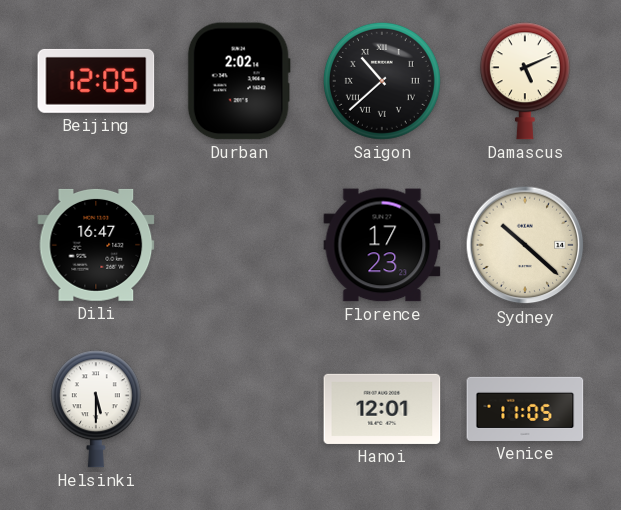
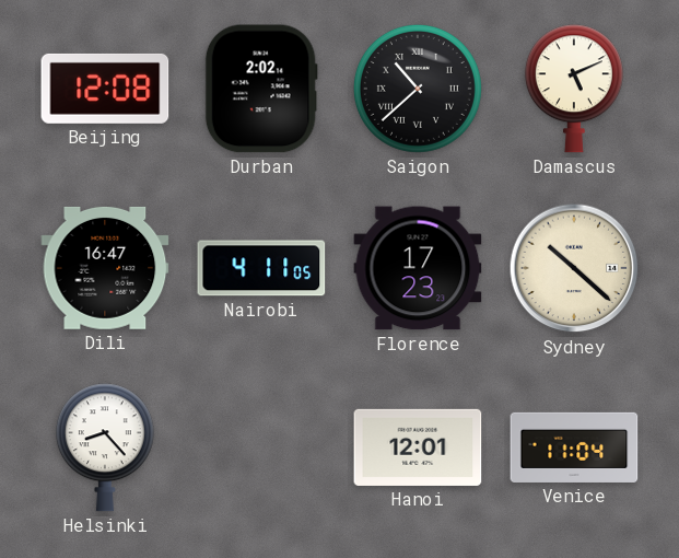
Beijing: 12:05 -> 12:08
Nairobi: none -> 4:11
Helsinki: 5:30 -> 8:23
Venice: 11:05 -> 11:04
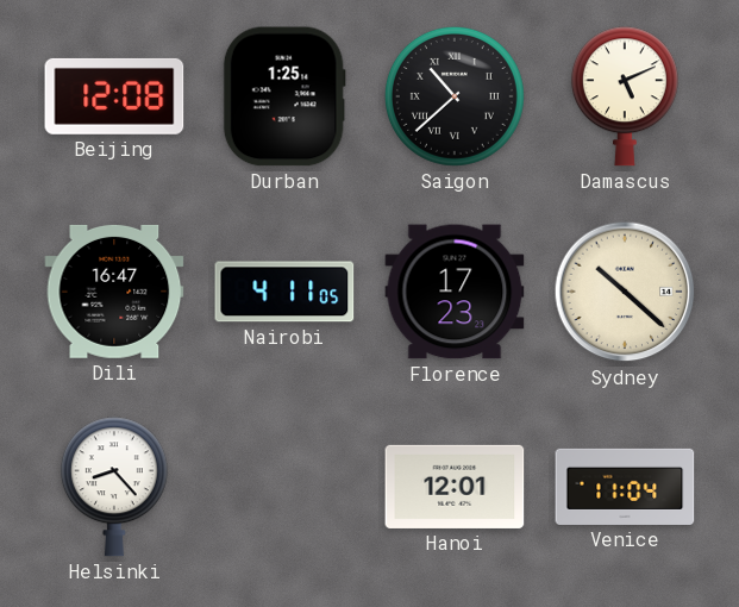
Durban: 2:02 -> 1:25
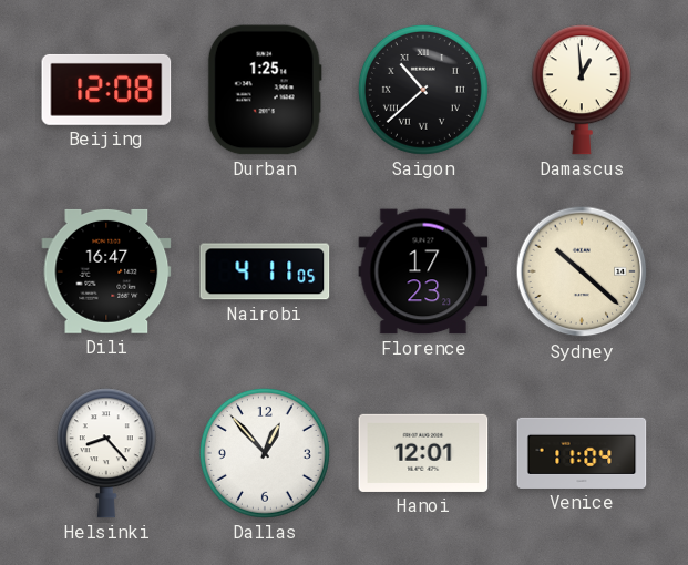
Damascus: 5:11 -> 12:59
Dallas: none -> 12:53
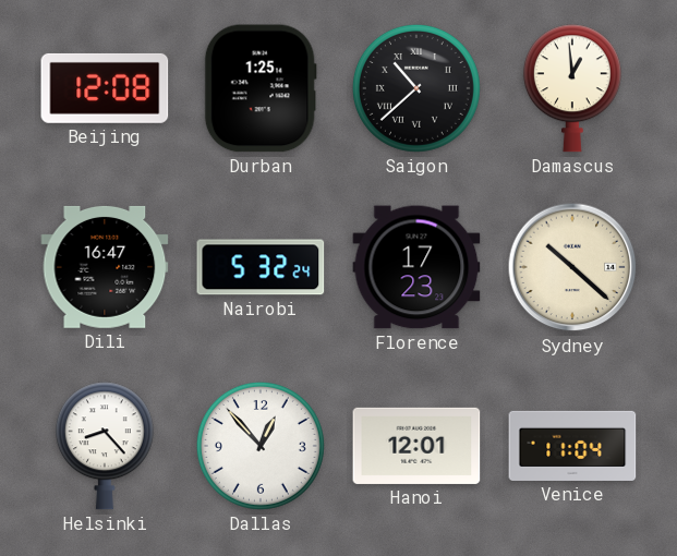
Nairobi: 4:11 -> 5:32
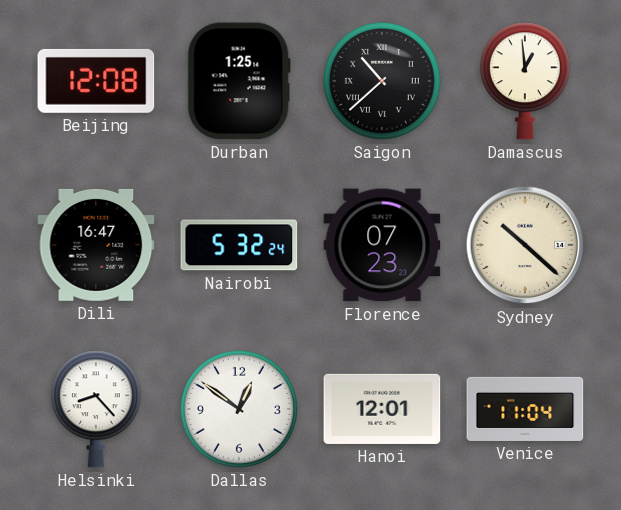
Florence: 17:23 -> 07:23
Dallas: 12:53 -> 12:51
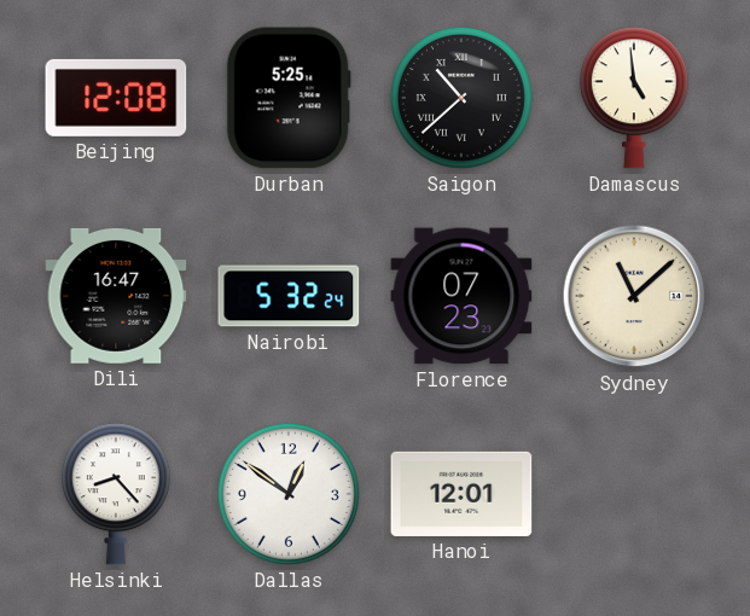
Durban: 1:25 -> 5:25
Damascus: 12:59 -> 4:59
Sydney: 10:22 -> 11:08
Venice: 11:04 -> none
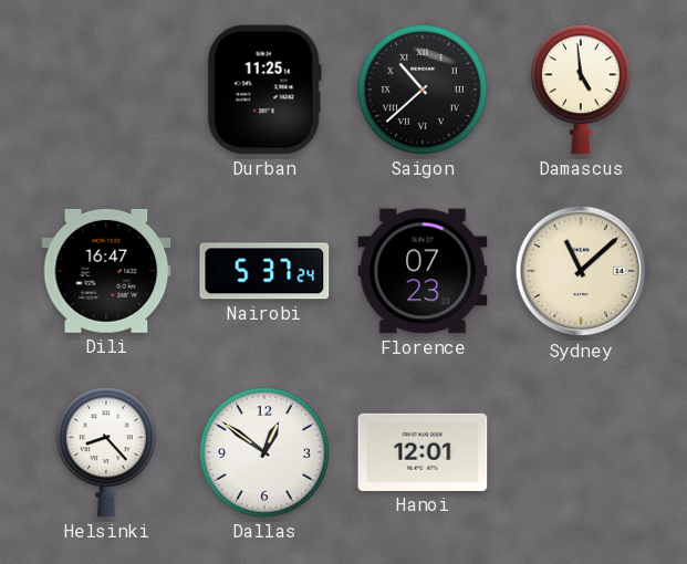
Beijing: 12:08 -> none
Durban: 5:25 -> 11:25
Nairobi: 5:32 -> 5:37
